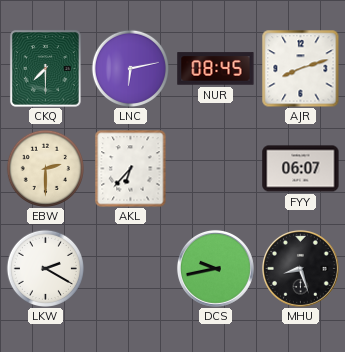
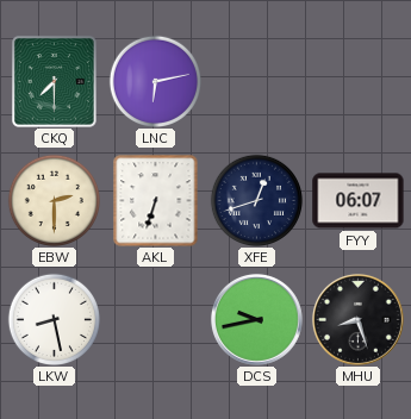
NUR: 08:45 -> none
AJR: 8:12 -> none
AKL: 6:37 -> 6:33
XFE: none -> 12:42
LKW: 2:20 -> 8:28
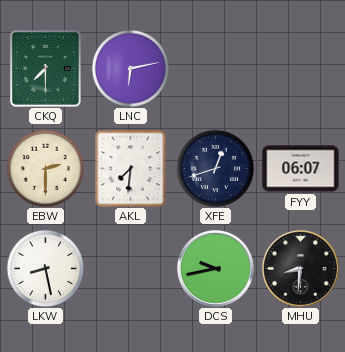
AKL: 6:33 -> 7:31
MHU: 8:27 -> 8:31
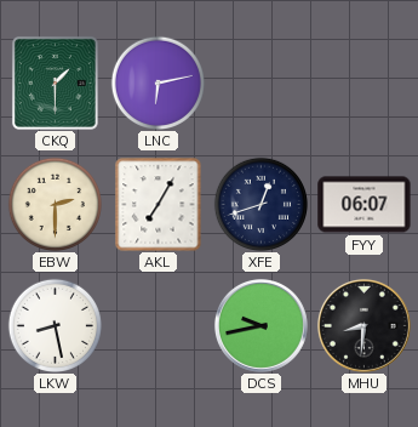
CKQ: 7:30 -> 1:30
AKL: 7:31 -> 7:05
